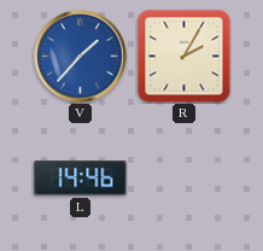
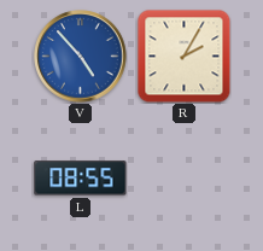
V: 1:37 -> 4:53
L: 14:46 -> 08:55
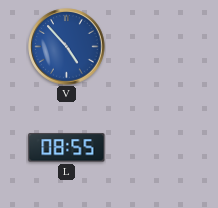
R: 2:05 -> none
